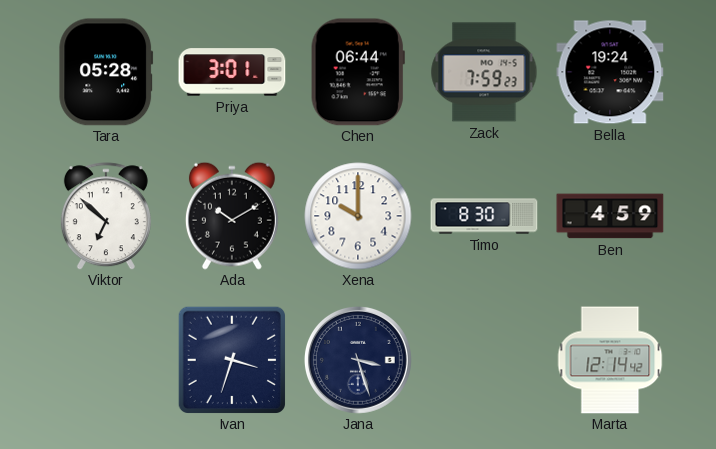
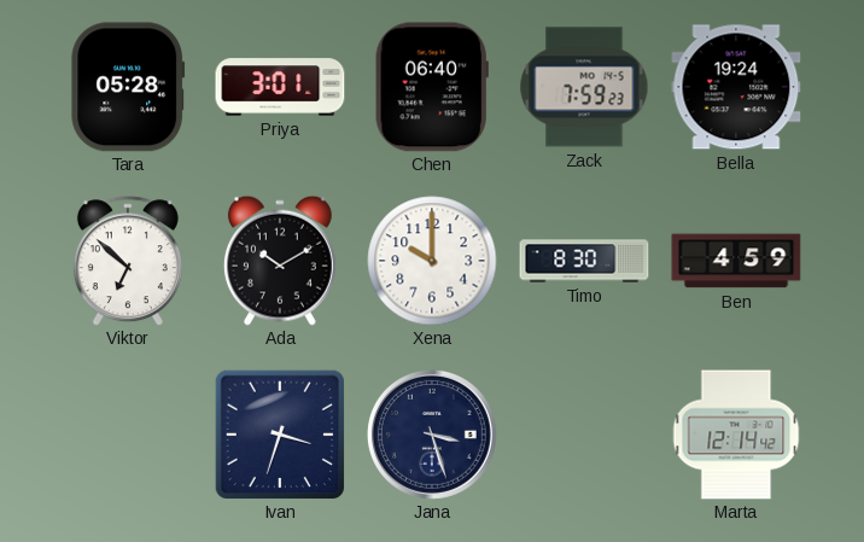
Chen: 06:44 -> 06:40
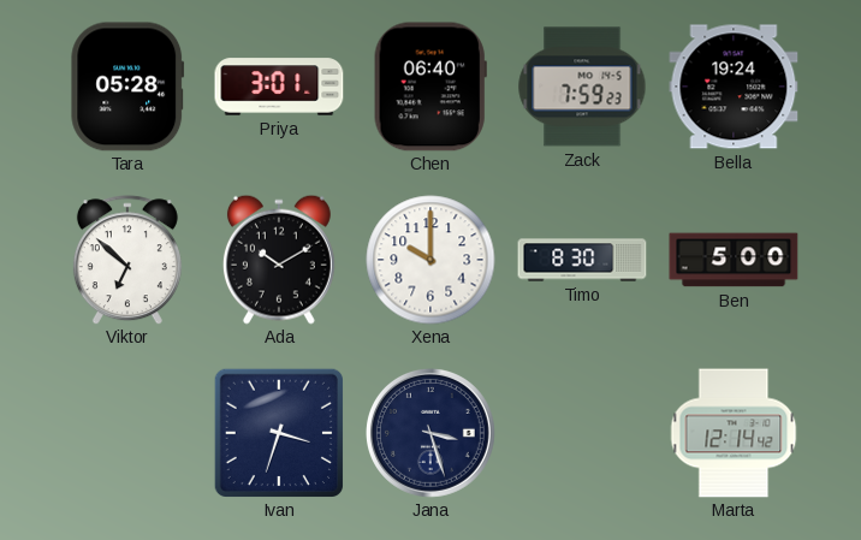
Ben: 4:59 -> 5:00
